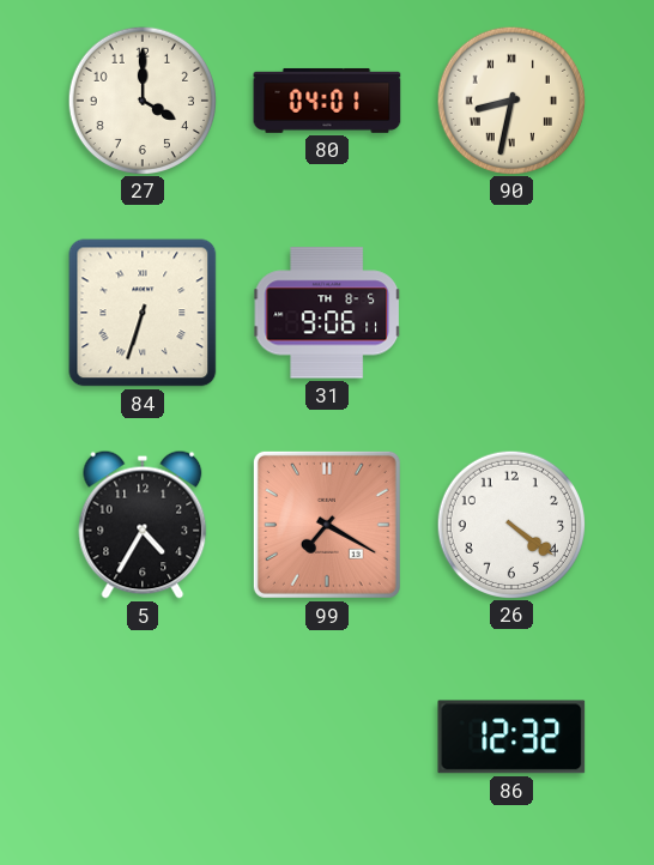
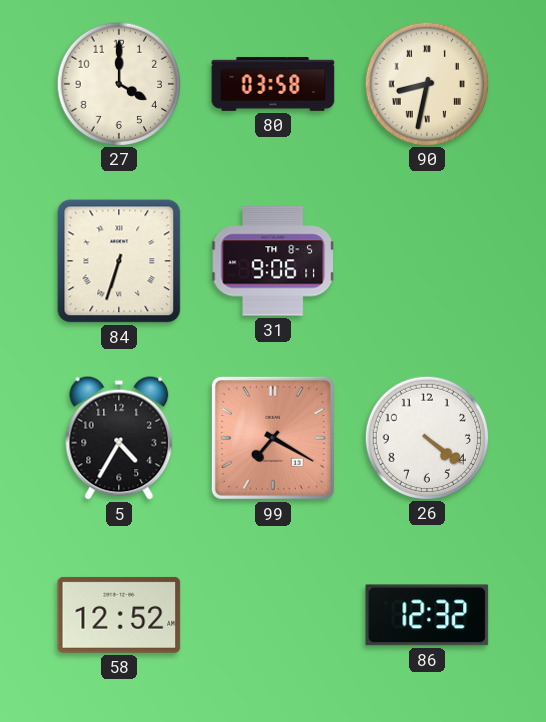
80: 04:01 -> 03:58
58: none -> 12:52
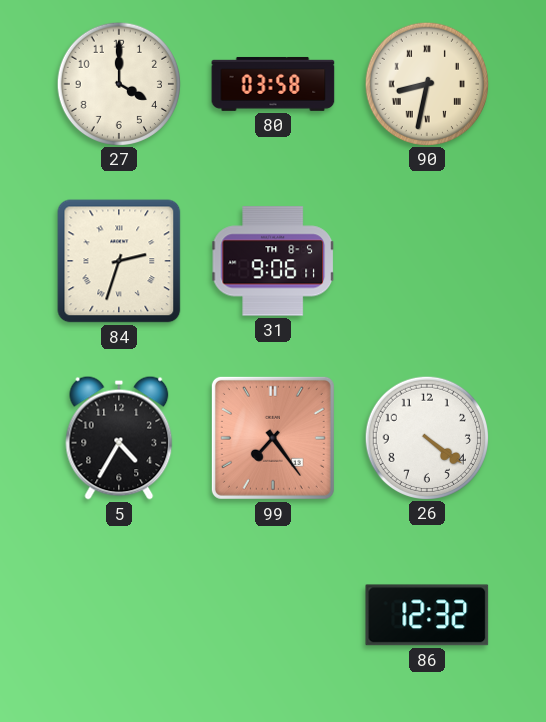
84: 6:33 -> 2:33
99: 7:20 -> 7:24
58: 12:52 -> none
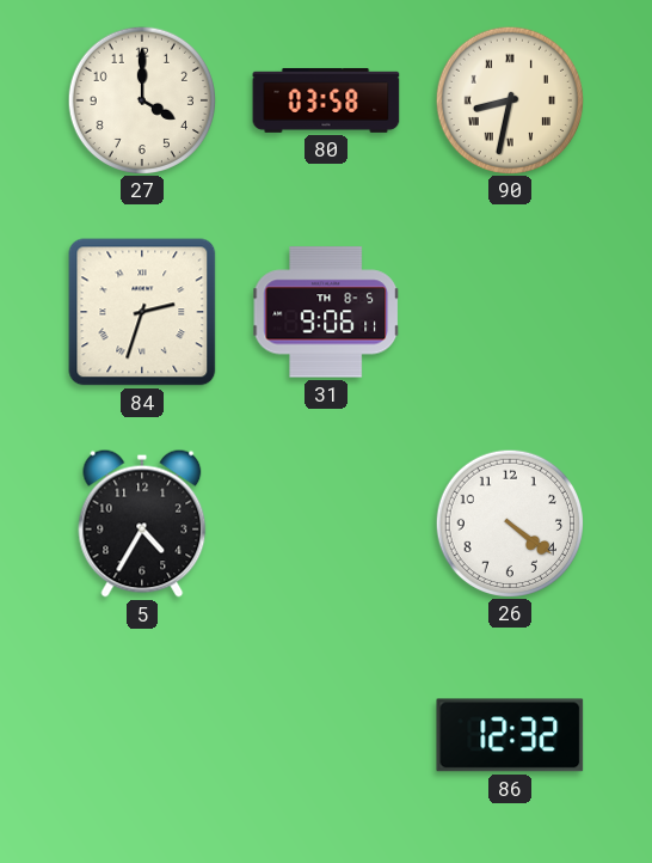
99: 7:24 -> none
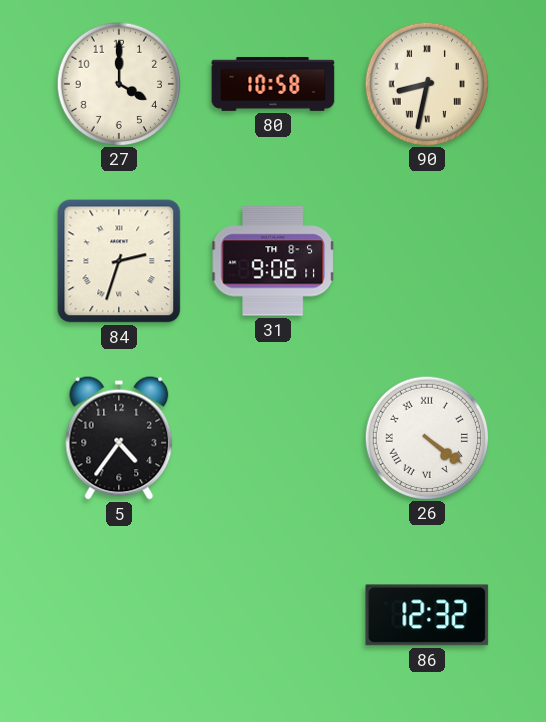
80: 03:58 -> 10:58
5: 4:35 -> 4:36
26 numerals: Arabic -> Roman
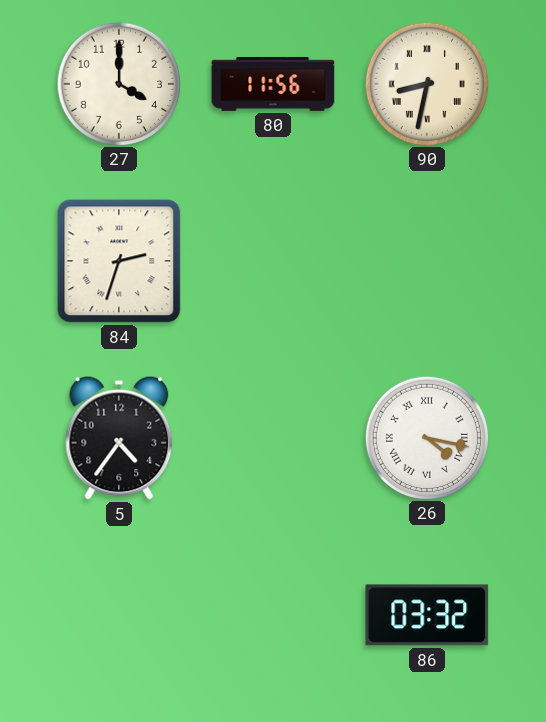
80: 10:58 -> 11:56
31: 9:06 -> none
26: 4:21 -> 4:17
86: 12:32 -> 03:32
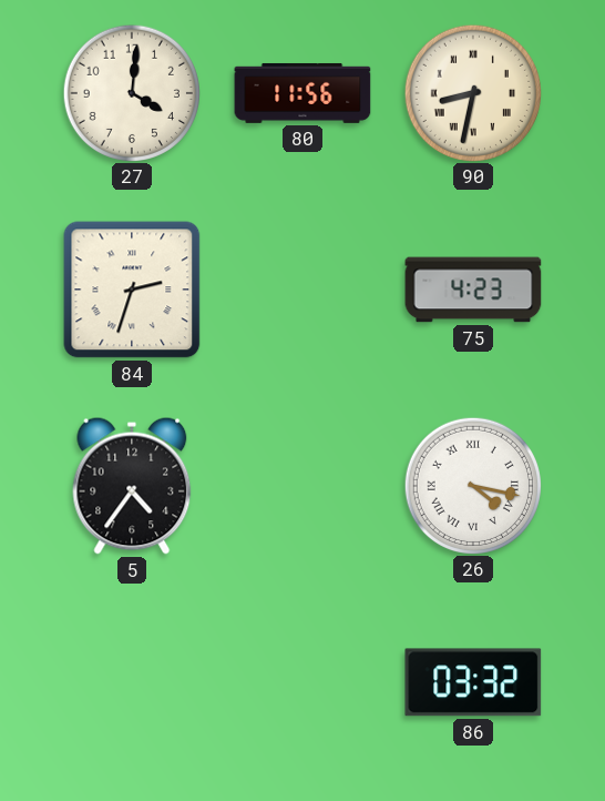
27: 4:00 -> 4:01
75: none -> 4:23
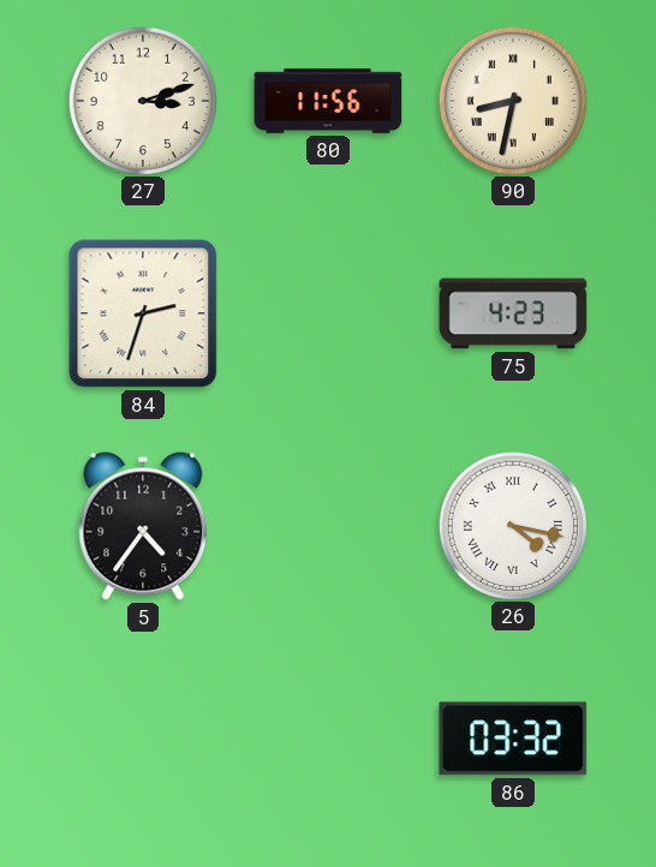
27: 4:01 -> 3:12
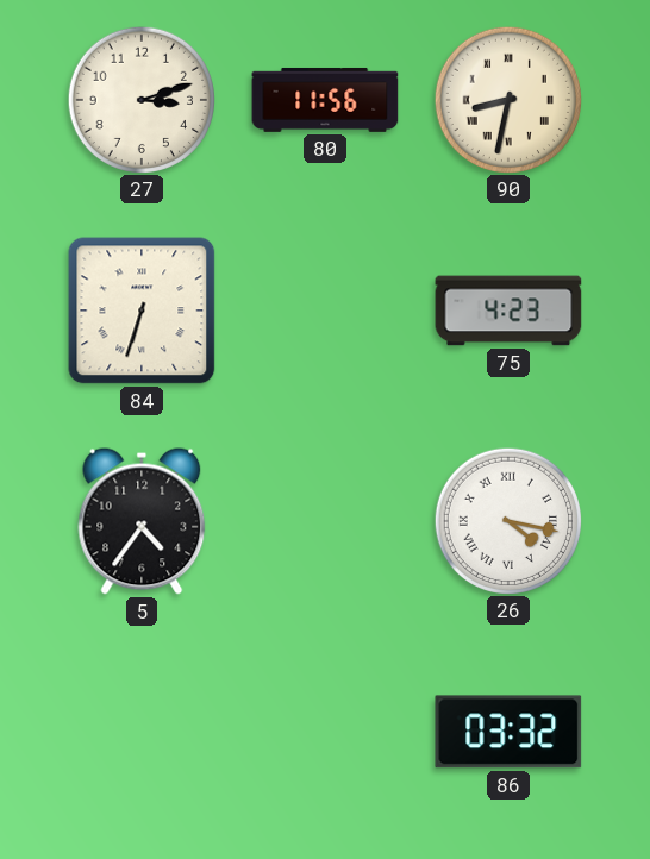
84: 2:33 -> 6:33
